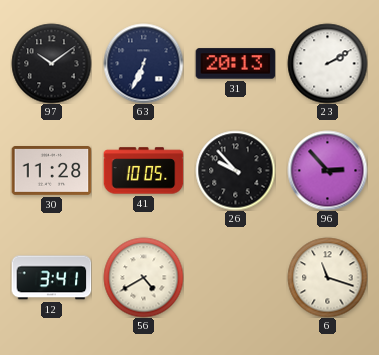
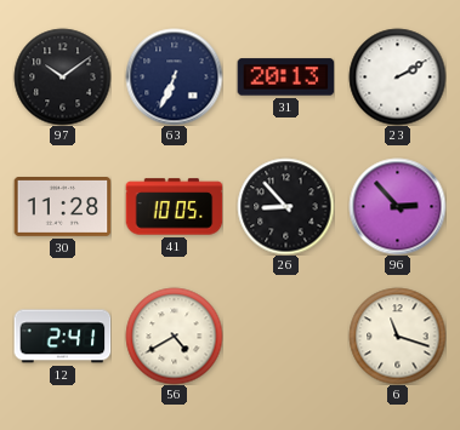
26: 9:53 -> 8:53
12: 3:41 -> 2:41
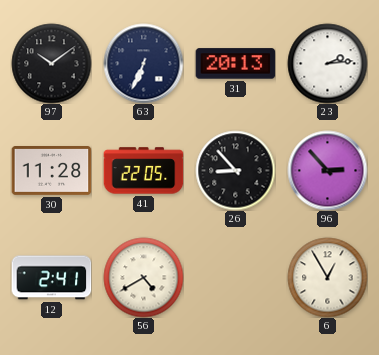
23: 2:10 -> 2:14
41: 10:05 -> 22:05
6: 11:18 -> 12:55
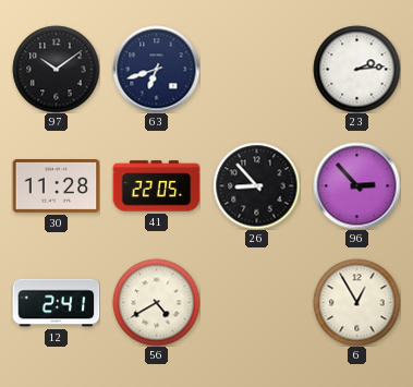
63: 6:34 -> 6:42
31: 20:13 -> none
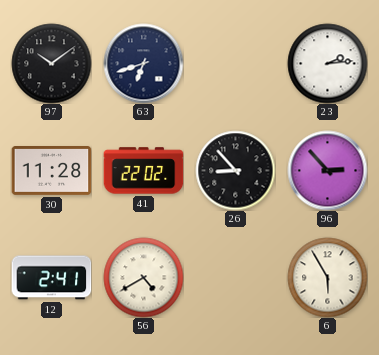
41: 22:05 -> 22:02
6: 12:55 -> 5:55
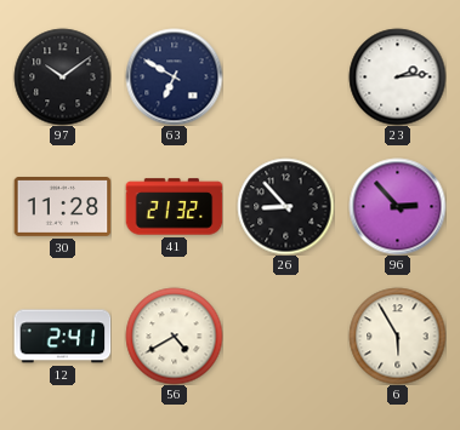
63: 6:42 -> 6:50
41: 22:02 -> 21:32
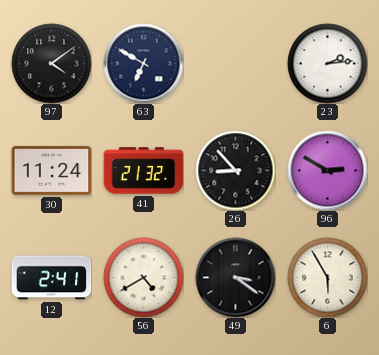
97: 10:09 -> 4:09
30: 11:28 -> 11:24
96: 2:53 -> 2:50
49: none -> 3:21
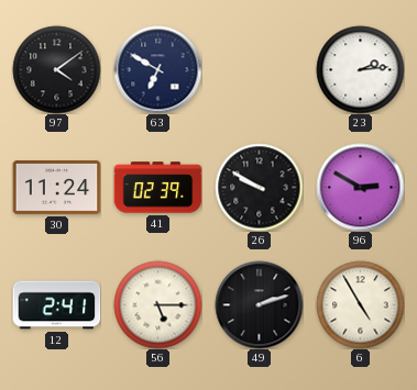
41: 21:32 -> 02:39
26: 8:53 -> 9:50
56: 4:40 -> 5:15
49: 3:21 -> 2:12
6: 5:55 -> 4:55
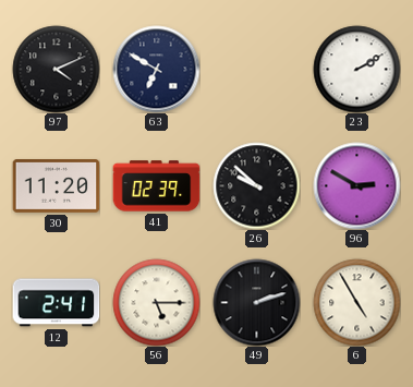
97: 4:09 -> 4:11
23: 2:14 -> 2:10
30: 11:24 -> 11:20
26: 9:50 -> 9:52
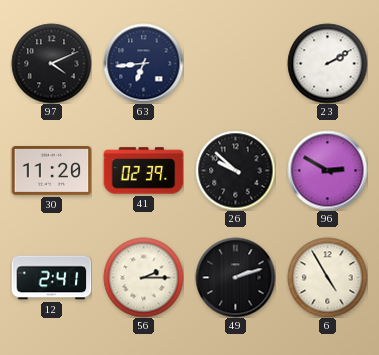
63: 6:50 -> 6:44
56: 5:15 -> 2:15
